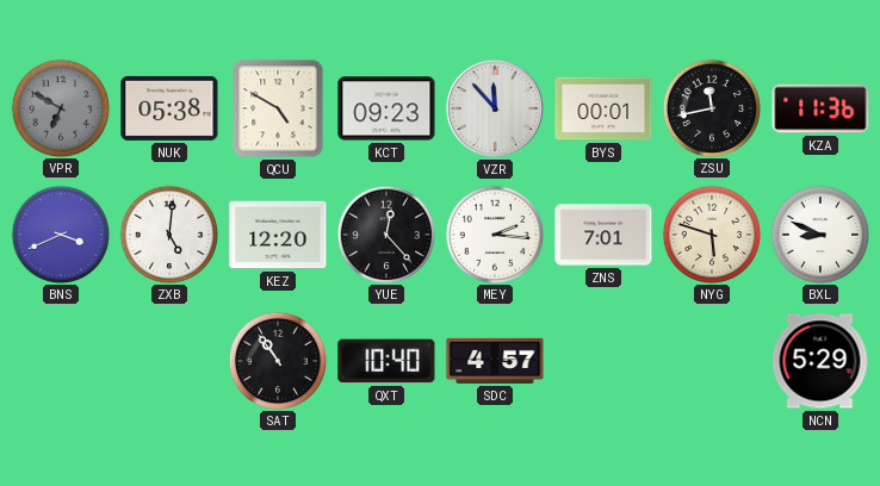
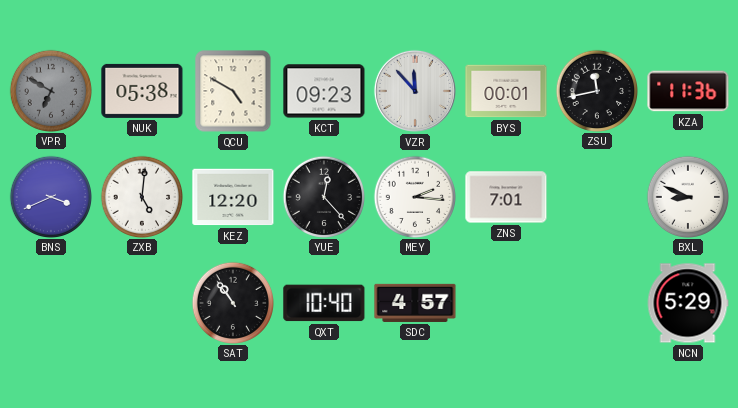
NYG: 5:48 -> none
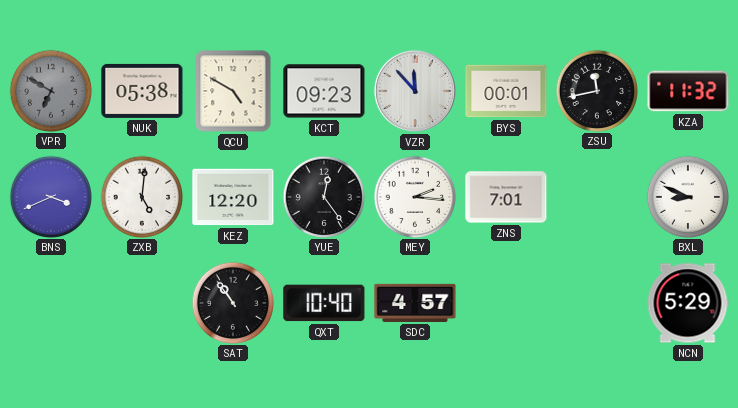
KZA: 11:36 -> 11:32
YUE: 12:23 -> 12:24
